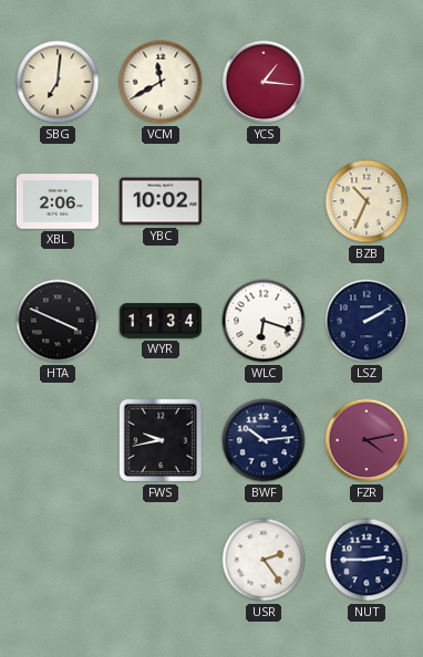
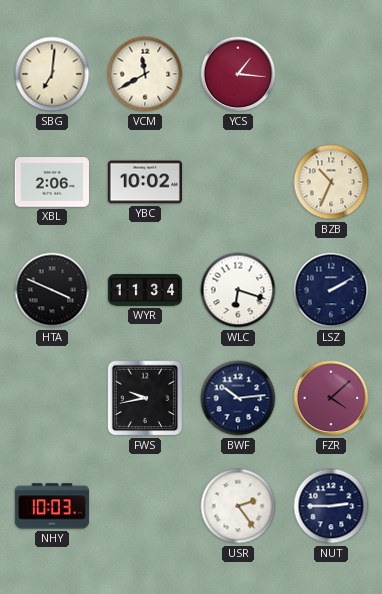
FZR: 4:13 -> 4:08
NHY: none -> 10:03
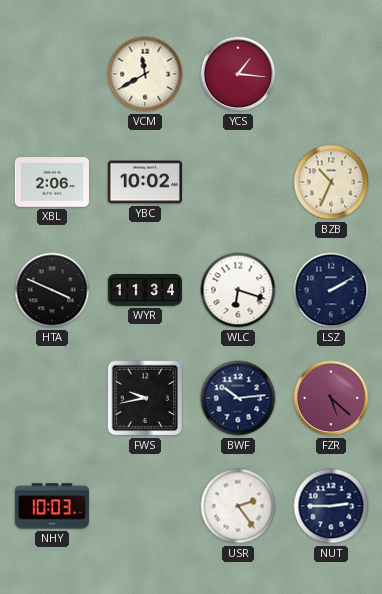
SBG: 7:01 -> none
FZR: 4:08 -> 5:22
